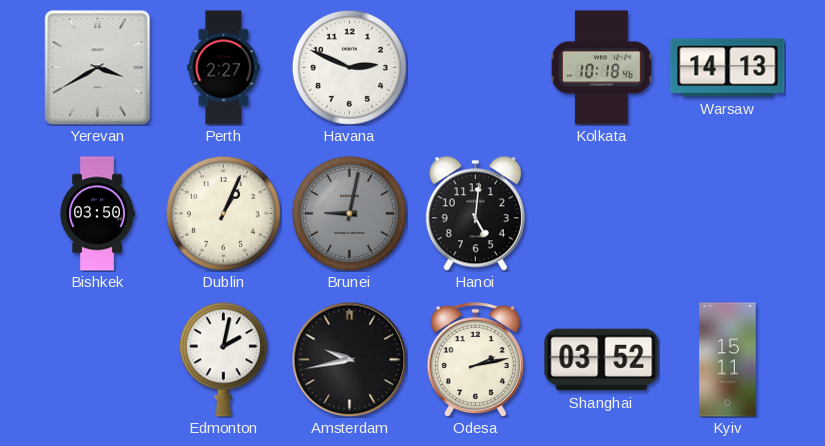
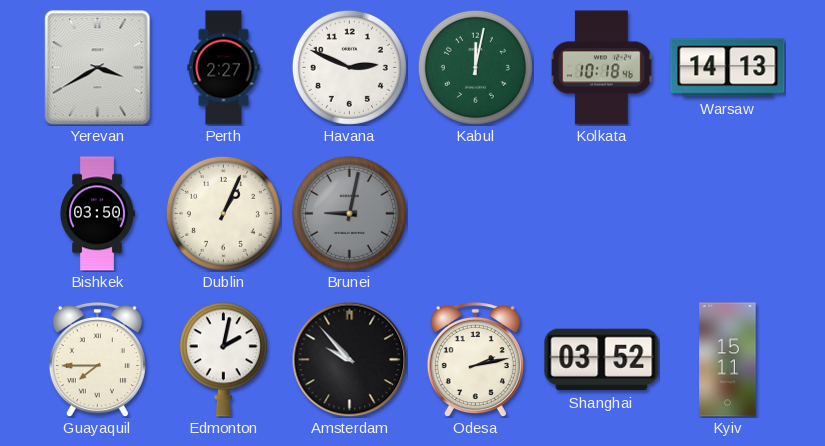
Kabul: none -> 12:02
Hanoi: 5:01 -> none
Guayaquil: none -> 7:45
Amsterdam: 9:43 -> 9:53
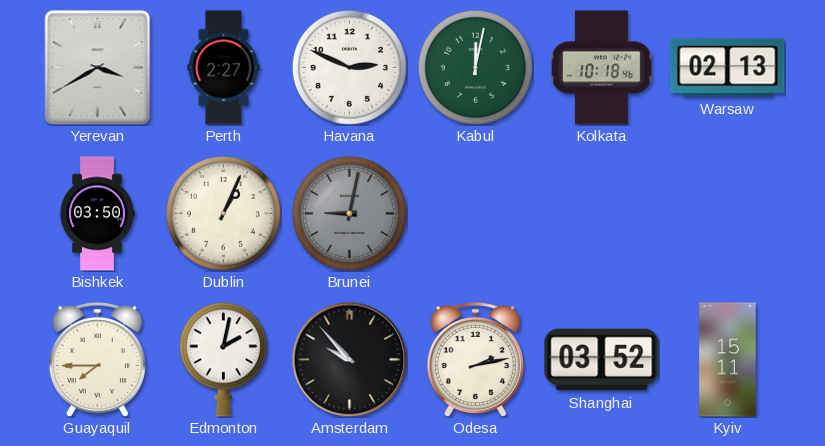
Warsaw: 14:13 -> 02:13
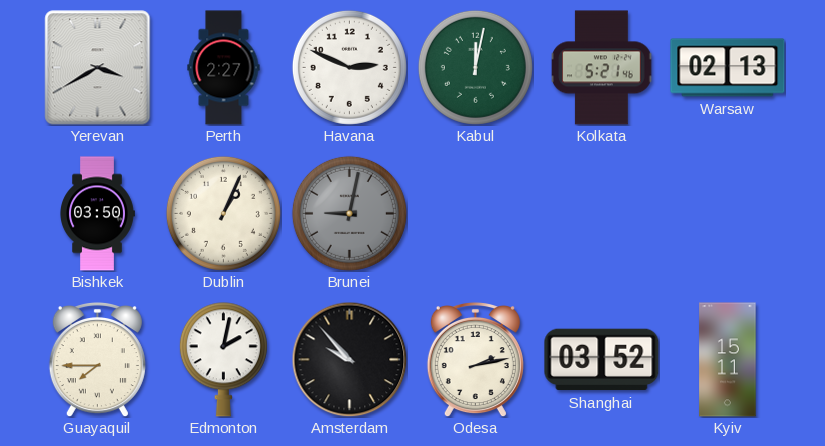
Kolkata: 10:18 -> 5:21
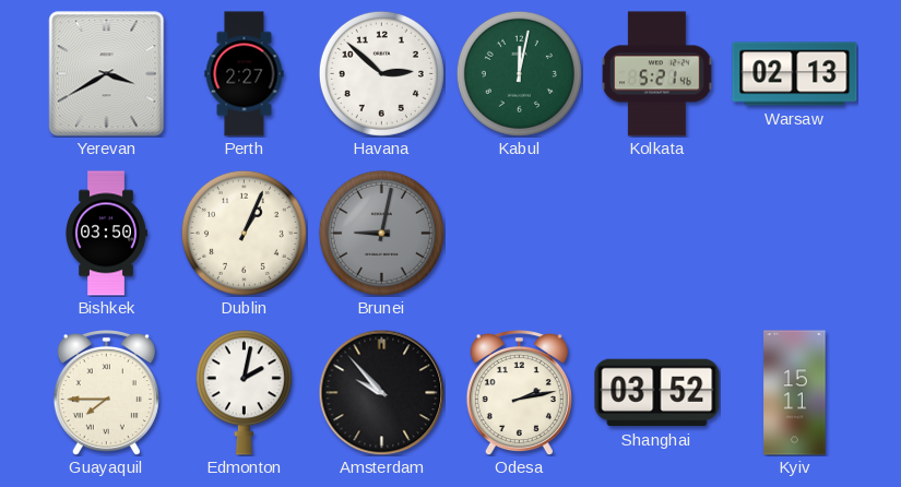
Havana: 2:49 -> 2:52
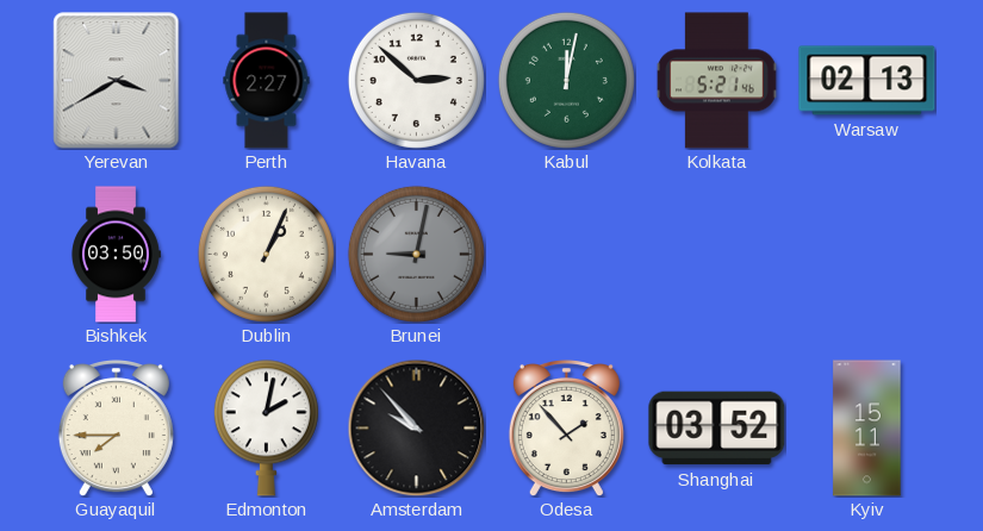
Odesa: 2:13 -> 1:53
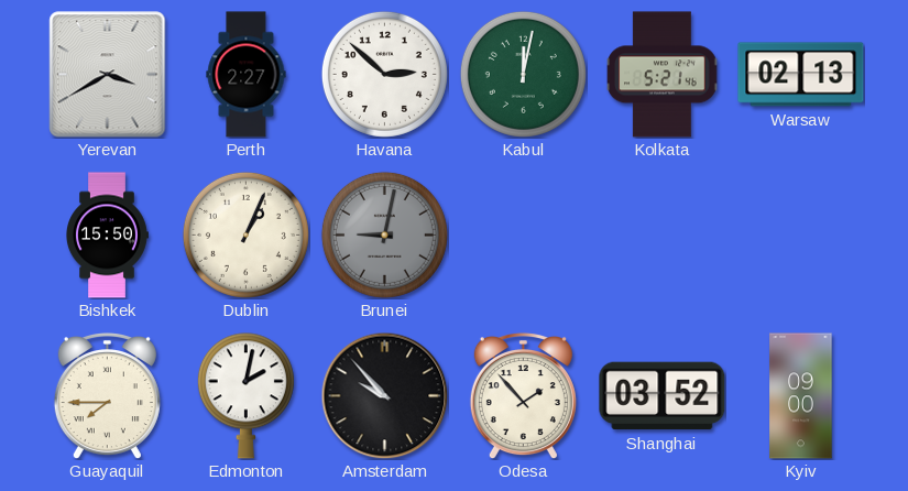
Bishkek: 03:50 -> 15:50
Kyiv: 15:11 -> 09:00
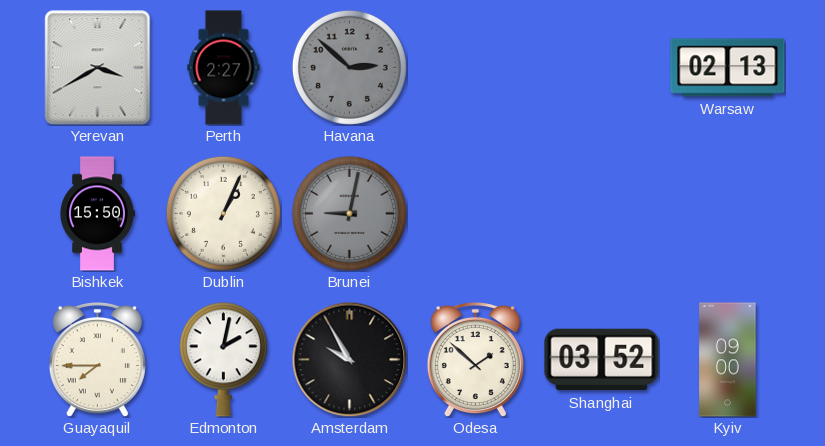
Havana dial: white -> grey
Kabul: 12:02 -> none
Kolkata: 5:21 -> none
Amsterdam: 9:53 -> 9:55
Odesa: 1:53 -> 1:52
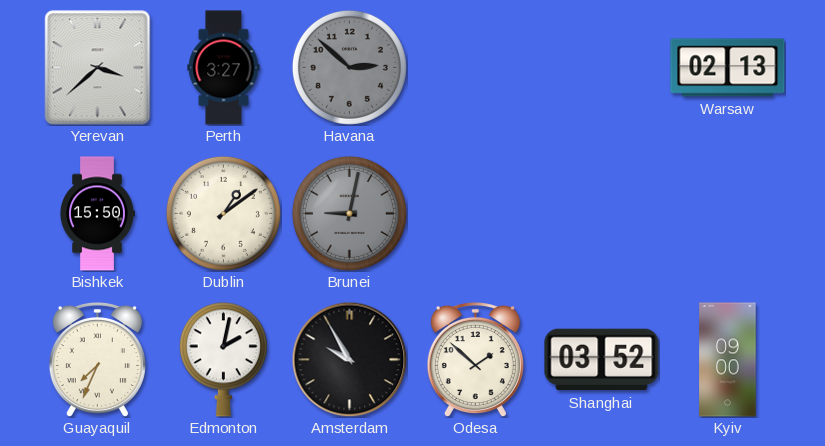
Yerevan: 3:40 -> 3:38
Perth: 2:27 -> 3:27
Dublin: 1:04 -> 1:09
Guayaquil: 7:45 -> 7:34
